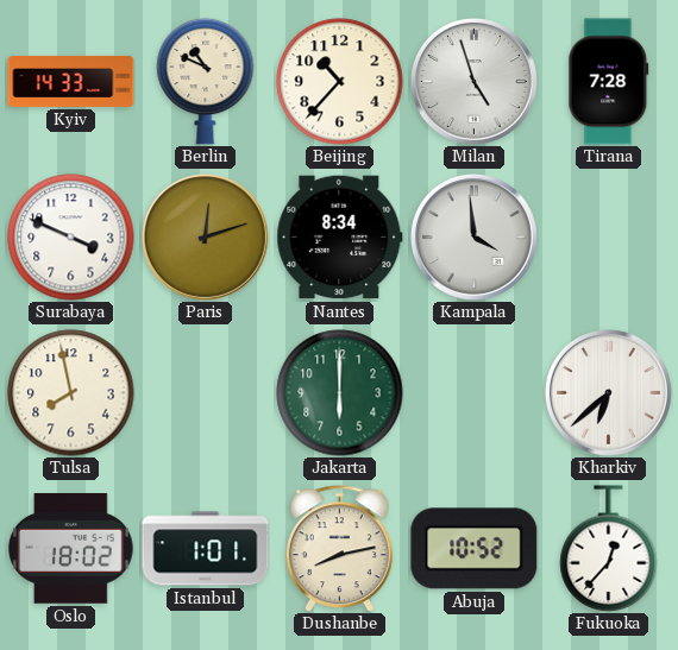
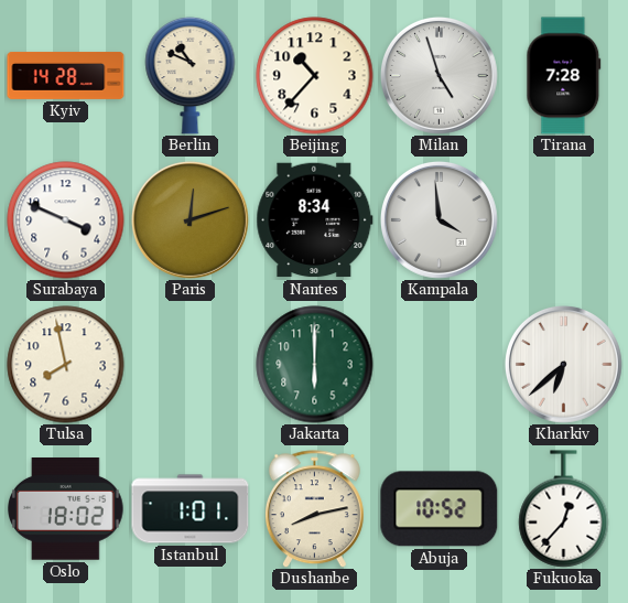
Kyiv: 14:33 -> 14:28
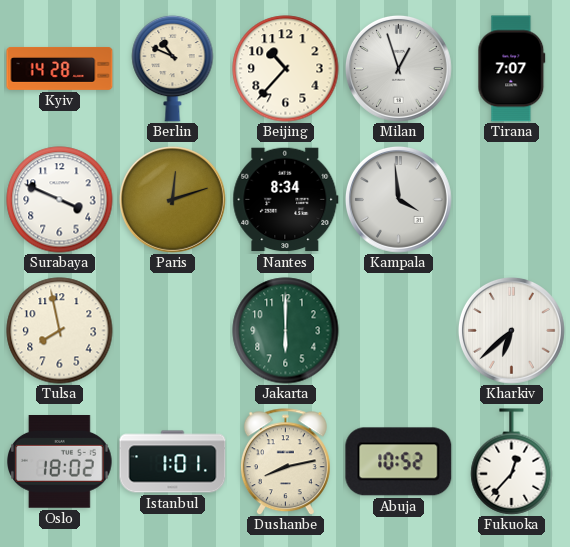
Milan: 4:57 -> 12:57
Tirana: 7:28 -> 7:07
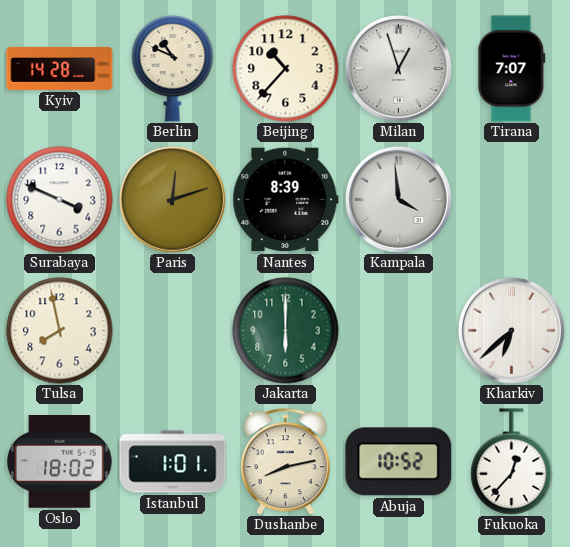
Nantes: 8:34 -> 8:39
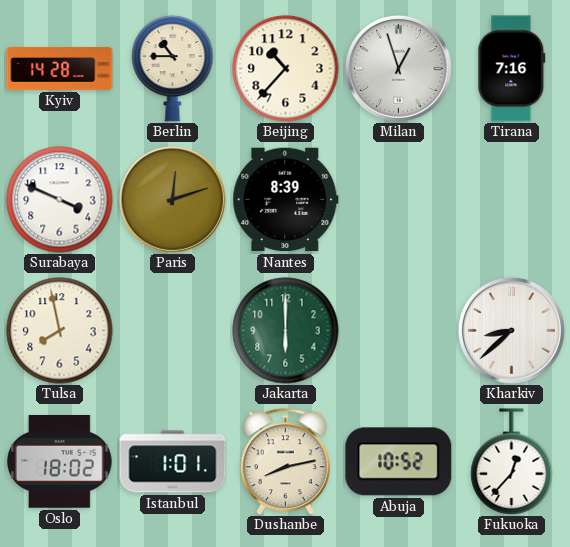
Berlin: 10:49 -> 10:45
Tirana: 7:07 -> 7:16
Kampala: 3:59 -> none
Kharkiv: 6:38 -> 8:38
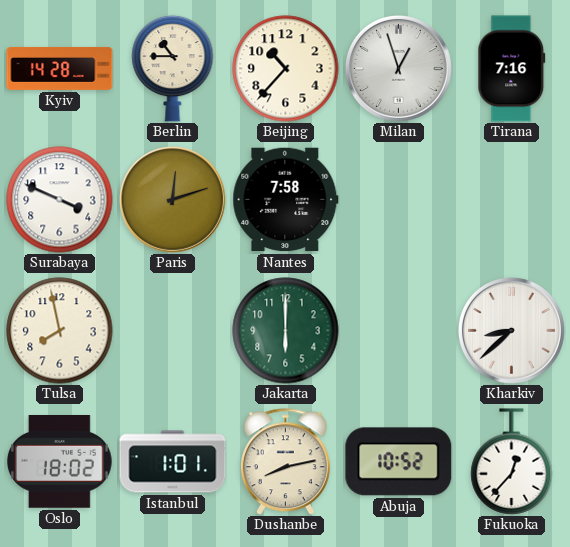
Nantes: 8:39 -> 7:58
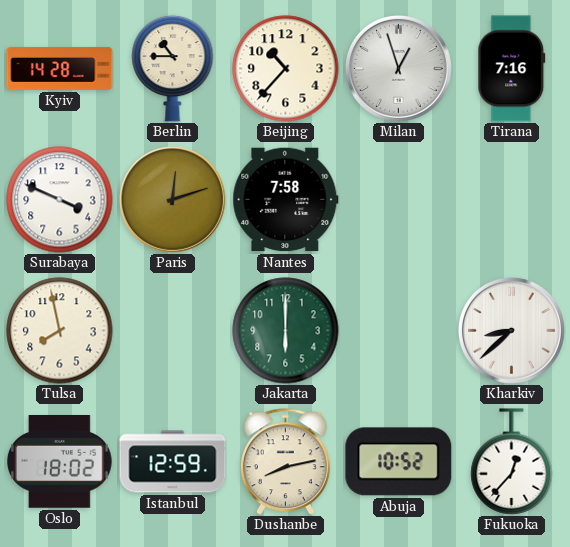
Istanbul: 1:01 -> 12:59
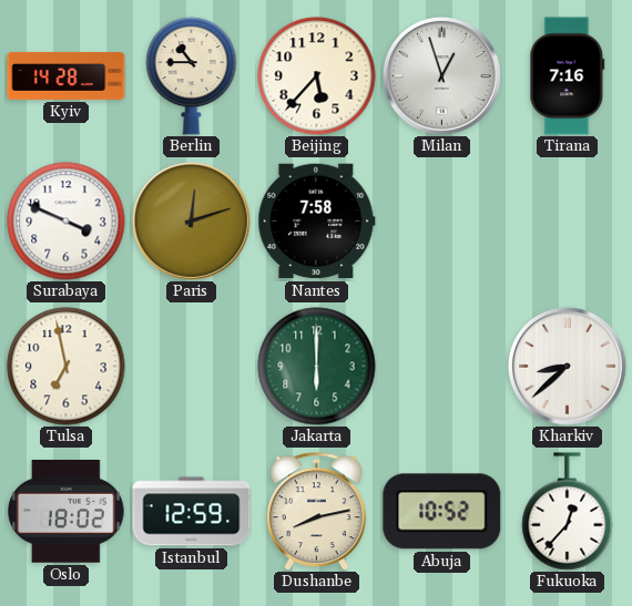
Beijing: 10:37 -> 5:37
Tulsa: 7:58 -> 6:58
